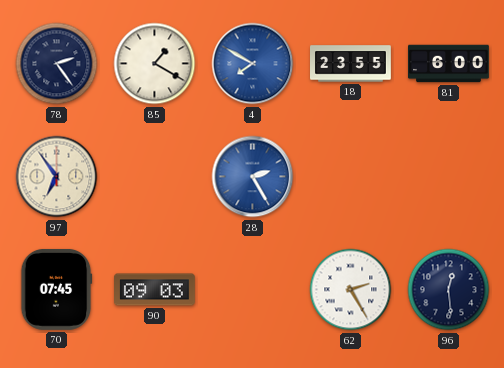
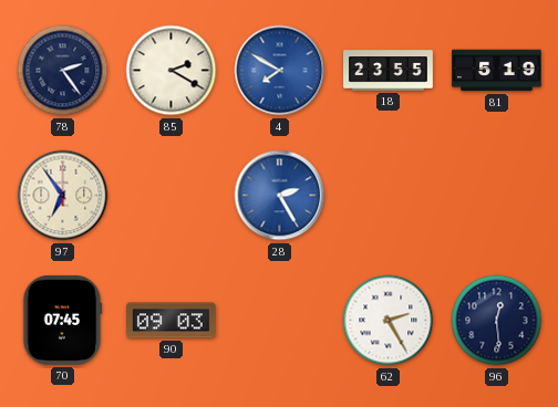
85: 1:20 -> 2:20
81: 6:00 -> 5:19
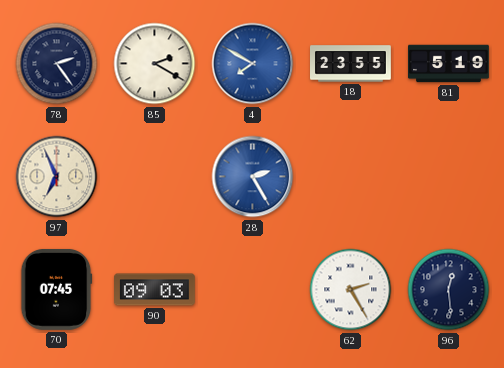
97: 6:54 -> 6:56
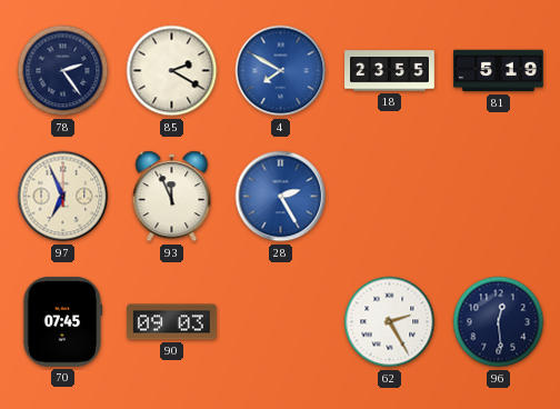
93: none -> 11:56
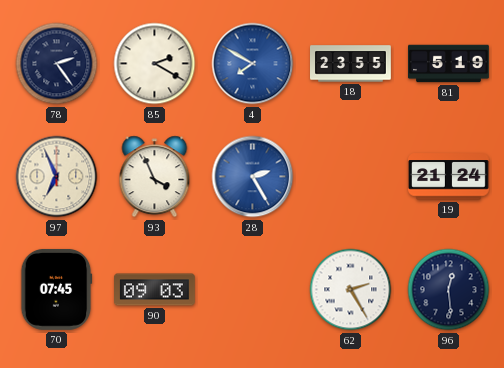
93: 11:56 -> 3:56
19: none -> 21:24
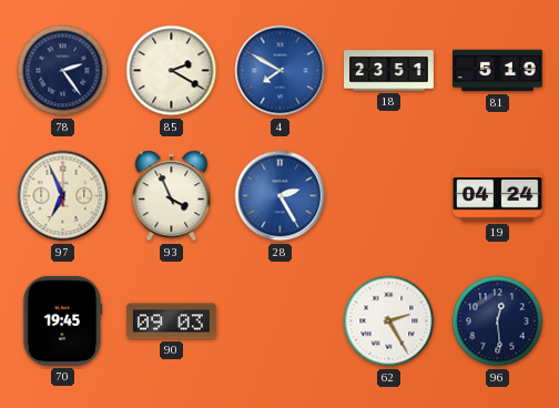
18: 23:55 -> 23:51
19: 21:24 -> 04:24
70: 07:45 -> 19:45
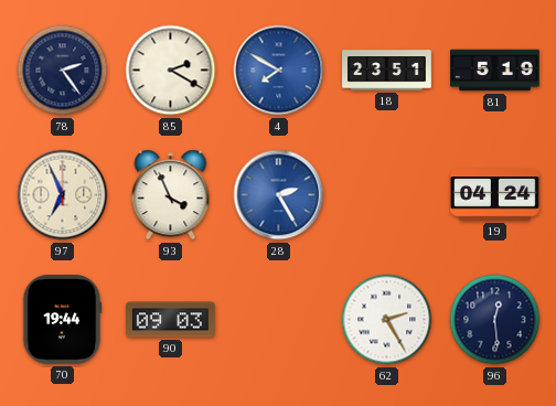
70: 19:45 -> 19:44
